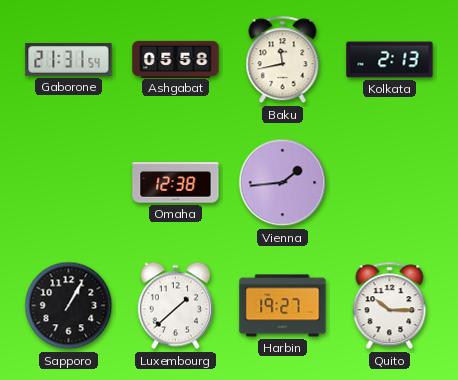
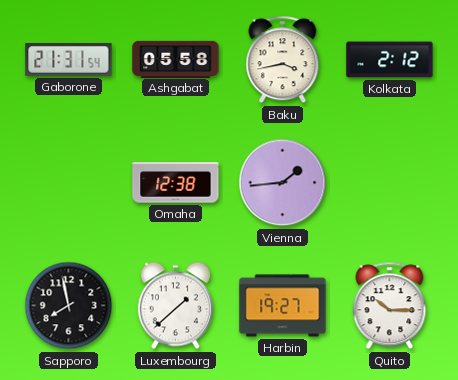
Baku: 11:43 -> 3:43
Kolkata: 2:13 -> 2:12
Sapporo: 1:05 -> 7:58
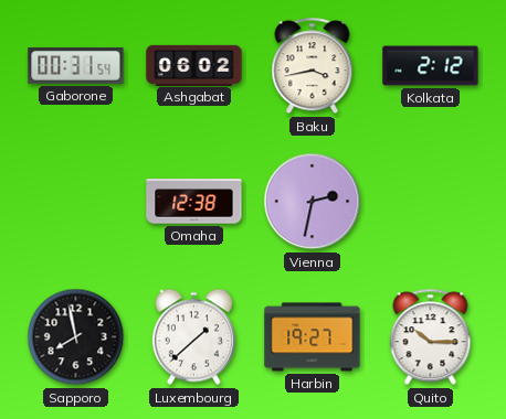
Gaborone: 21:31 -> 00:31
Ashgabat: 05:58 -> 06:02
Vienna: 1:44 -> 2:32
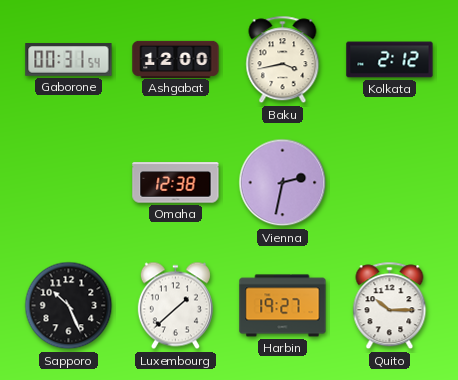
Ashgabat: 06:02 -> 12:00
Sapporo: 7:58 -> 10:26
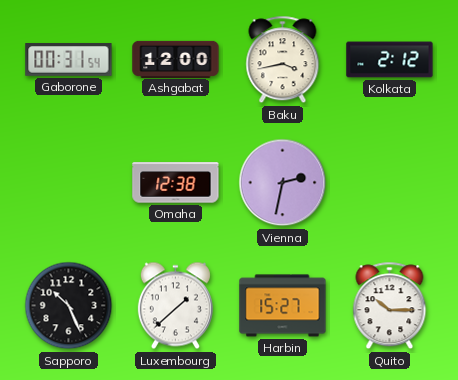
Harbin: 19:27 -> 15:27
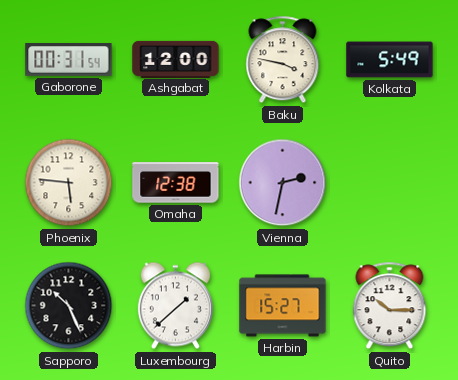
Baku: 3:43 -> 3:47
Kolkata: 2:12 -> 5:49
Phoenix: none -> 5:46
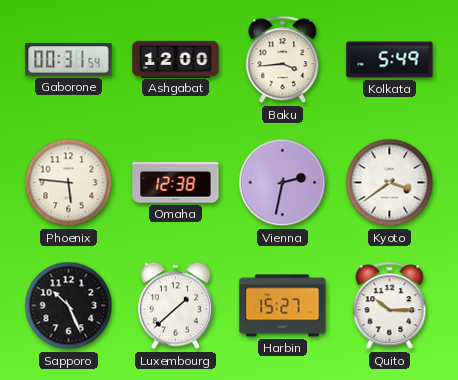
Baku: 3:47 -> 3:44
Kyoto: none -> 3:39
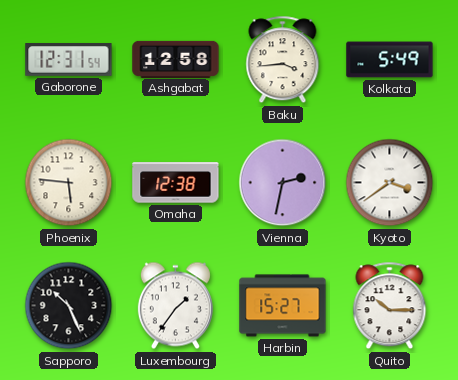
Gaborone: 00:31 -> 12:31
Ashgabat: 12:00 -> 12:58
Luxembourg: 1:38 -> 1:36
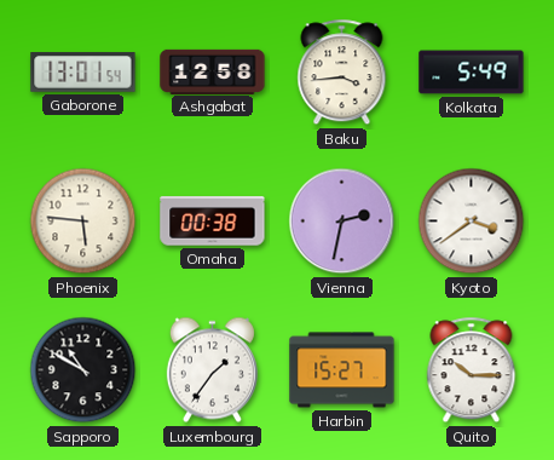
Gaborone: 12:31 -> 13:01
Omaha: 12:38 -> 00:38
Sapporo: 10:26 -> 10:50
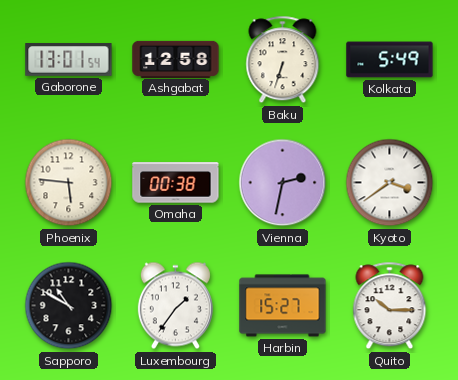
Baku: 3:44 -> 6:33
